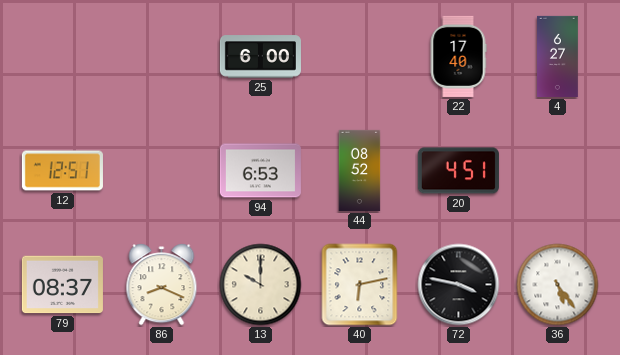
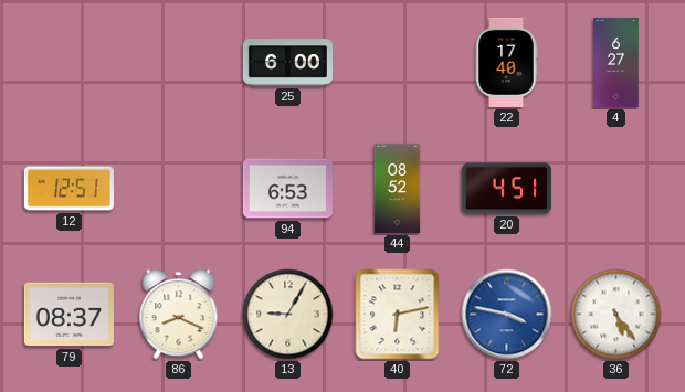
13: 10:00 -> 9:05
72 dial: black -> blue
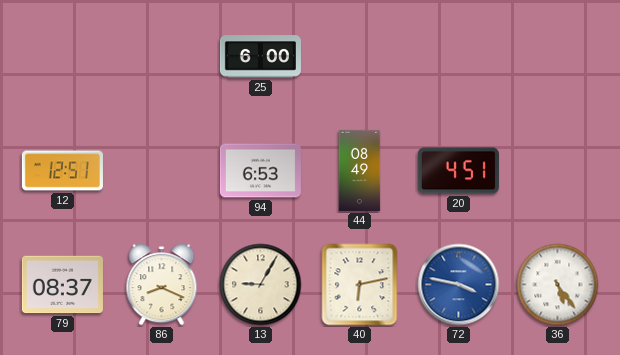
22: 17:40 -> none
4: 6:27 -> none
44: 08:52 -> 08:49
